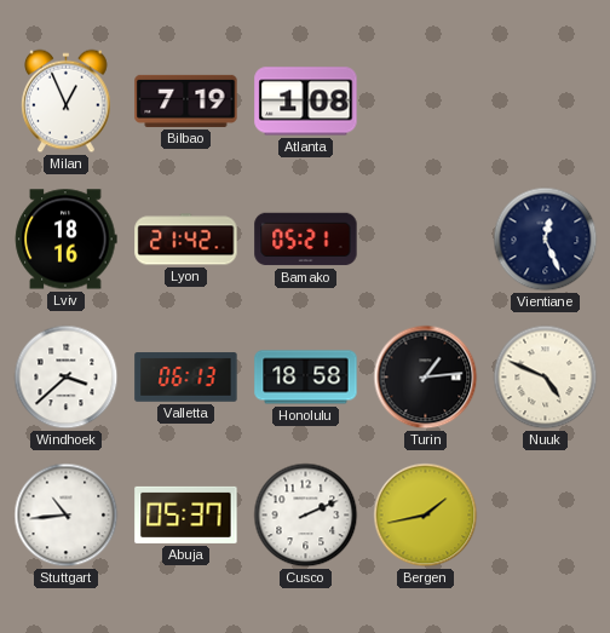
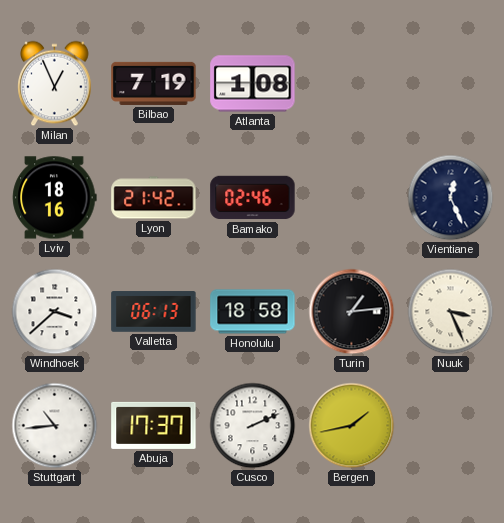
Bamako: 05:21 -> 02:46
Nuuk: 4:49 -> 3:26
Abuja: 05:37 -> 17:37
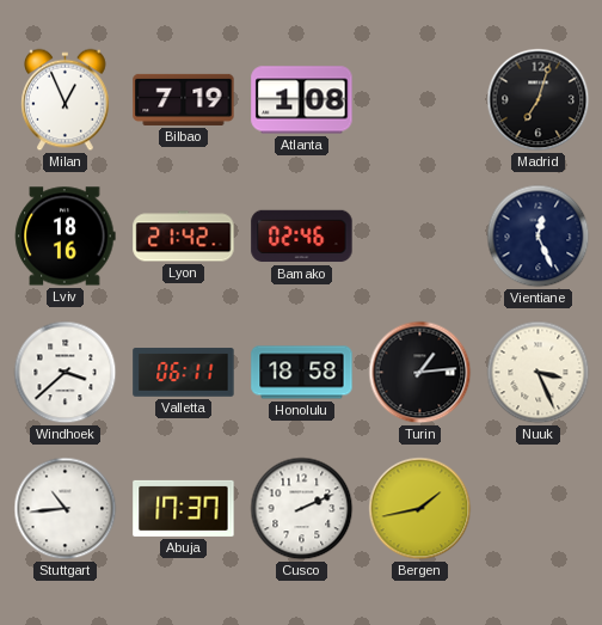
Madrid: none -> 7:03
Valletta: 06:13 -> 06:11
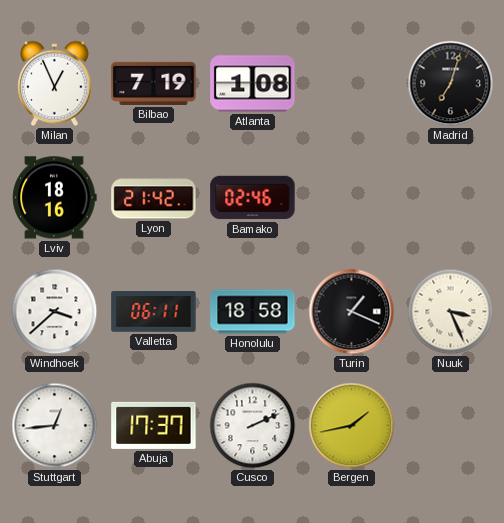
Vientiane: 12:26 -> none
Turin: 1:14 -> 1:19
Stuttgart: 10:44 -> 12:44
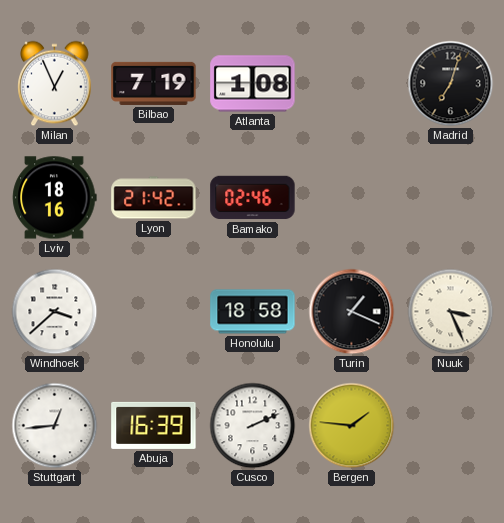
Valletta: 06:11 -> none
Abuja: 17:37 -> 16:39
Bergen: 1:43 -> 1:46
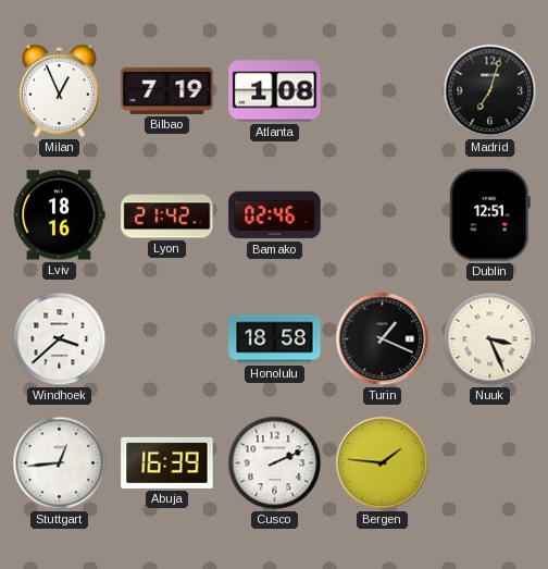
Dublin: none -> 12:51
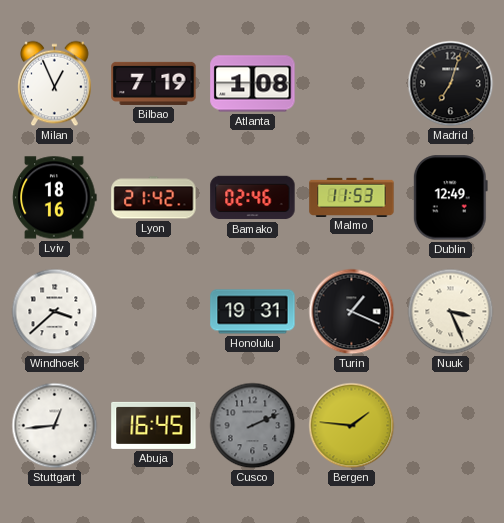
Malmo: none -> 11:53
Dublin: 12:51 -> 12:49
Honolulu: 18:58 -> 19:31
Abuja: 16:39 -> 16:45
Cusco dial: white -> grey
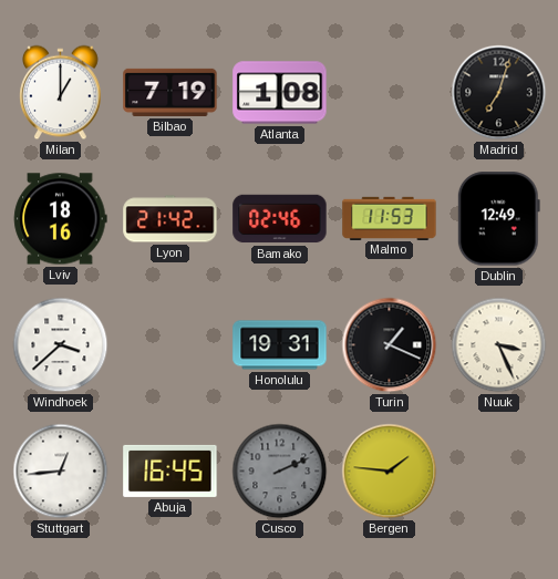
Milan: 12:56 -> 1:00
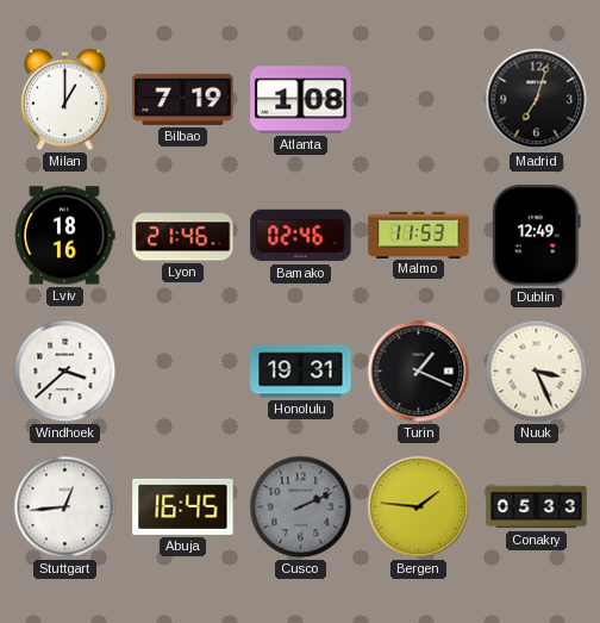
Lyon: 21:42 -> 21:46
Conakry: none -> 05:33
